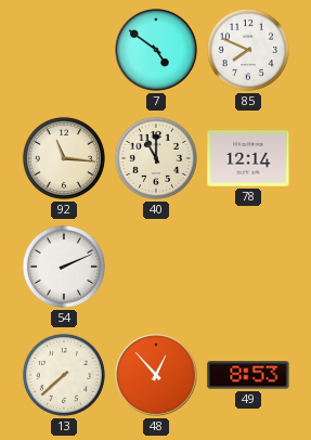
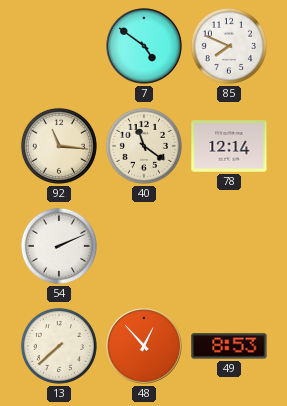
40: 11:00 -> 11:21
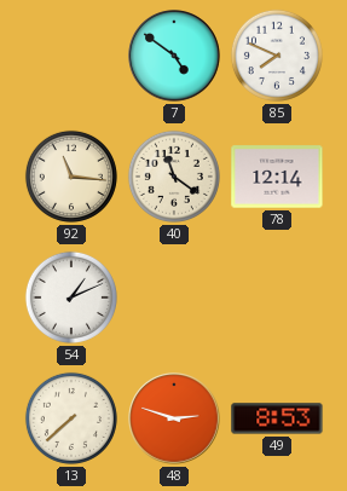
54: 2:11 -> 1:11
48: 12:53 -> 2:48
